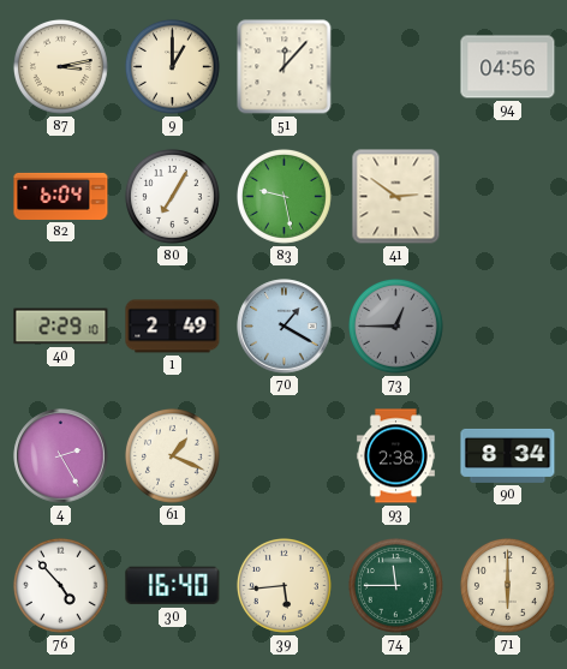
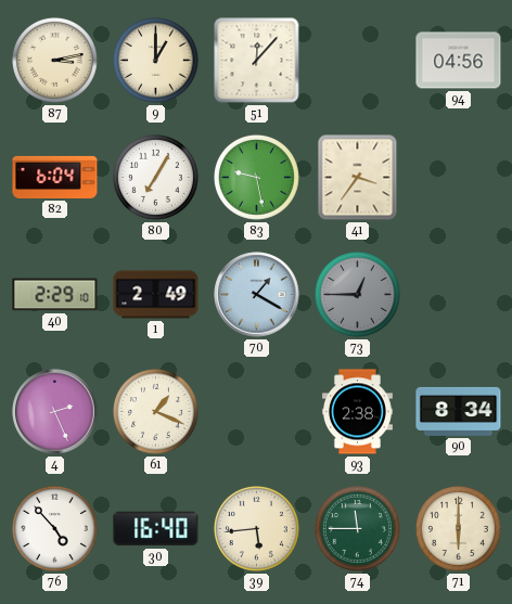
41: 2:51 -> 3:36
4: 2:25 -> 2:26
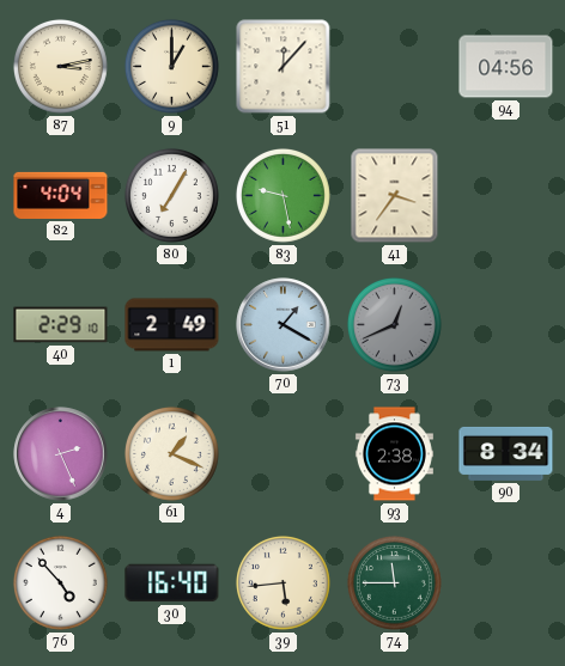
82: 6:04 -> 4:04
73: 12:45 -> 12:41
71: 6:00 -> none
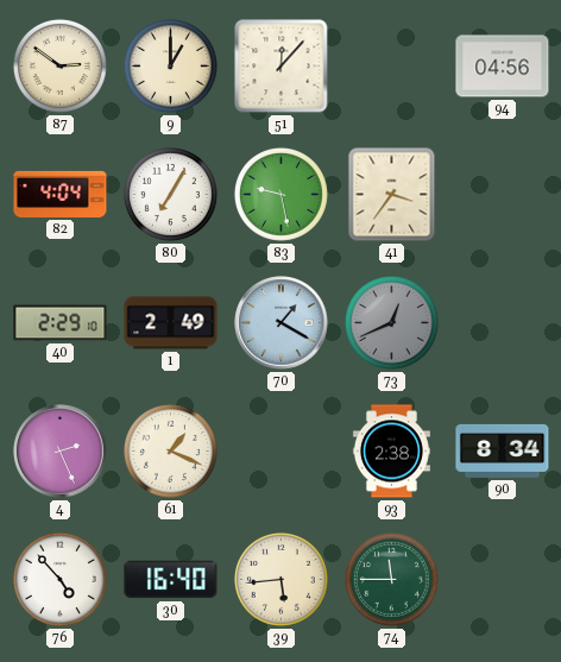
87: 3:13 -> 2:51
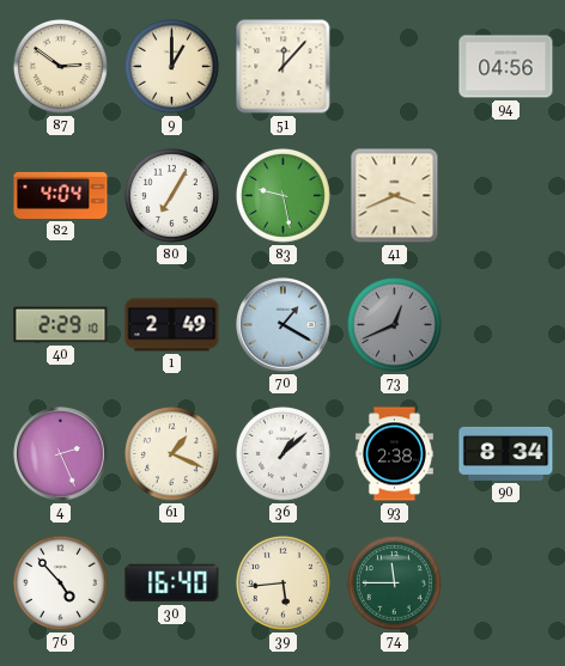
41: 3:36 -> 3:41
36: none -> 1:08
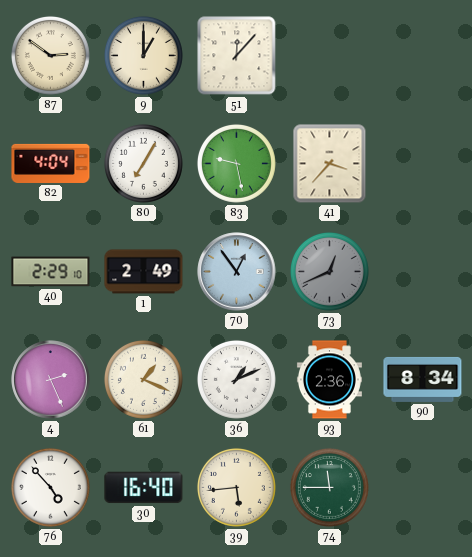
94: 04:56 -> none
41: 3:41 -> 3:37
70: 1:20 -> 12:54
36: 1:08 -> 1:11
93: 2:38 -> 2:36
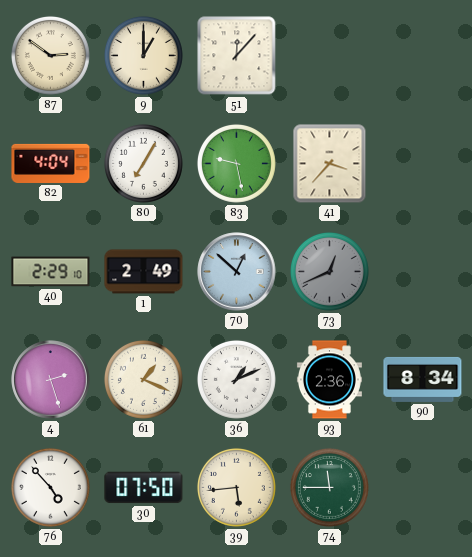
70: 12:54 -> 12:52
4: 2:26 -> 2:27
30: 16:40 -> 07:50
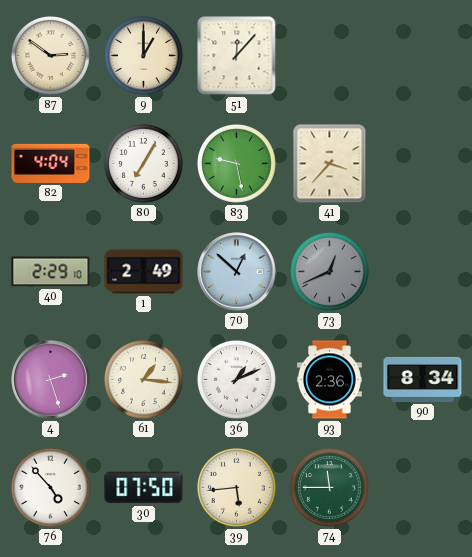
61: 1:19 -> 1:16
